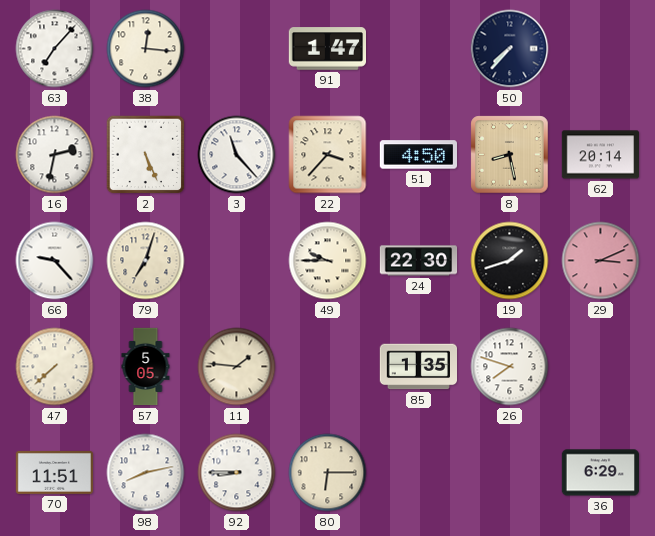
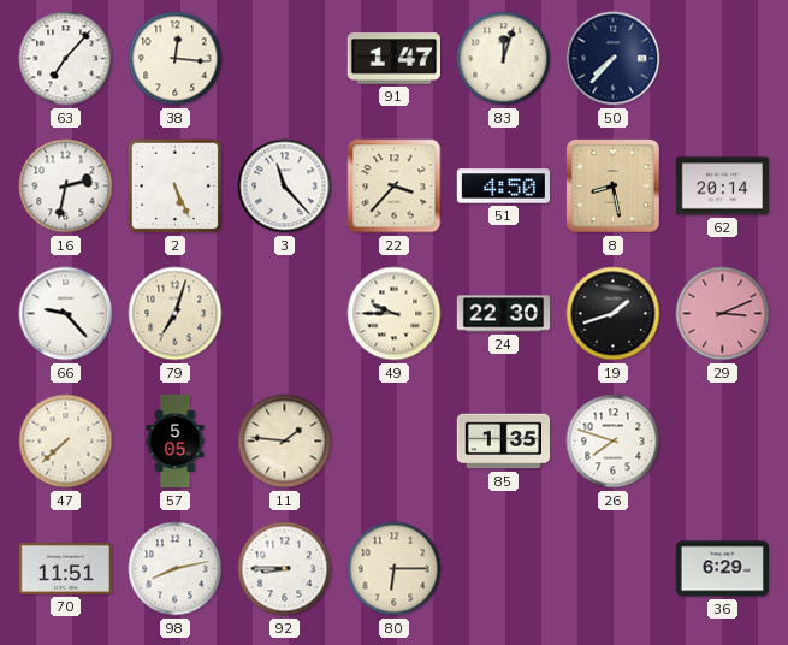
83: none -> 12:03
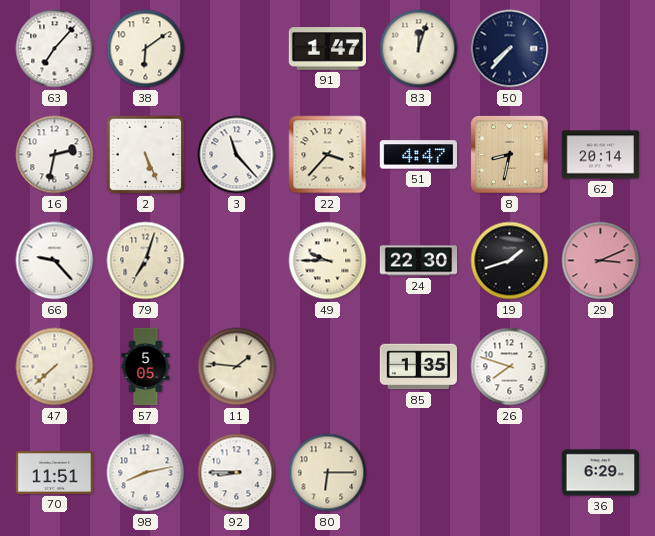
38: 12:16 -> 6:09
51: 4:50 -> 4:47
8: 8:28 -> 8:32
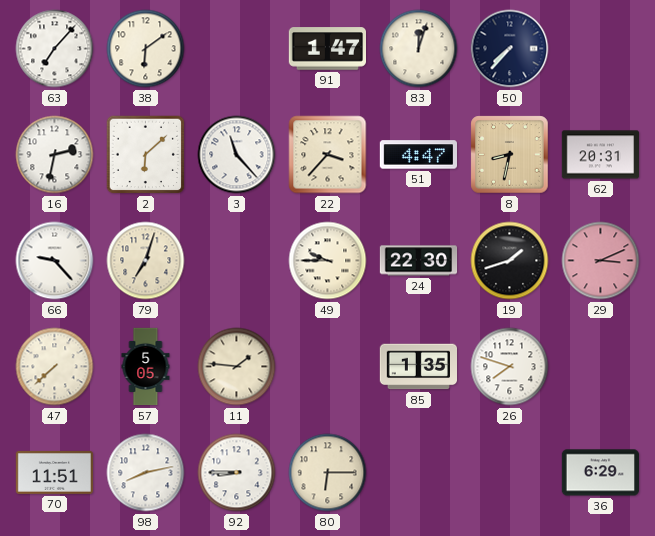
2: 5:26 -> 6:08
62: 20:14 -> 20:31
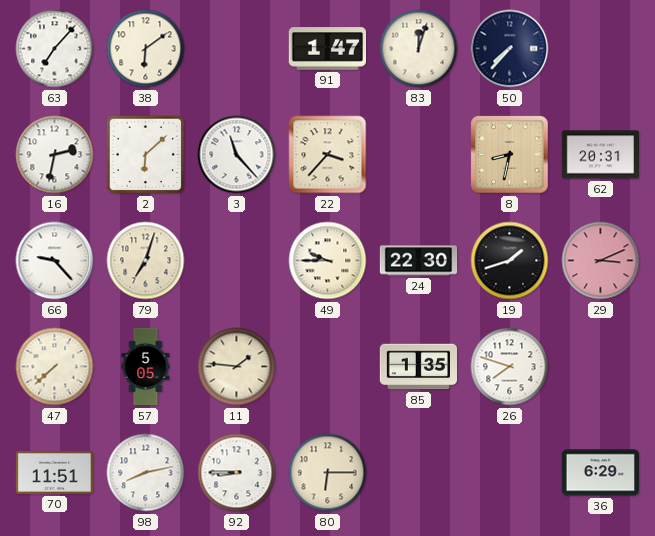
51: 4:47 -> none
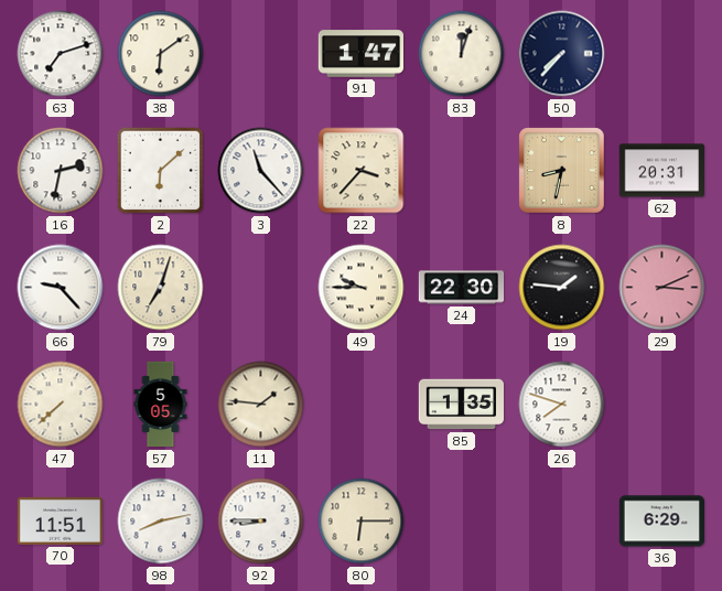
63: 7:07 -> 7:12
19: 1:42 -> 1:46
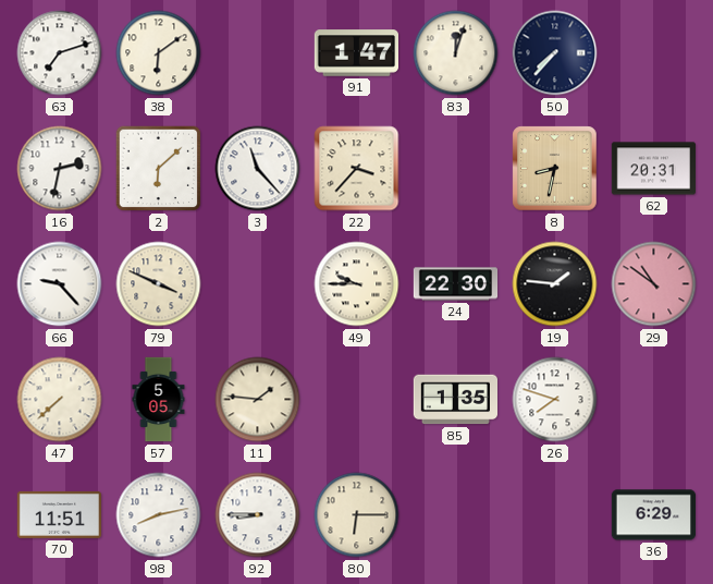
79: 7:03 -> 3:49
29: 3:11 -> 10:51
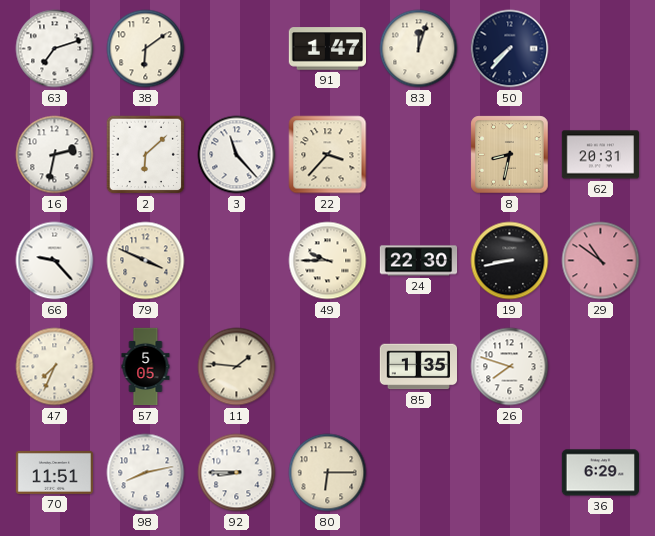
19: 1:46 -> 8:43
47: 7:38 -> 7:34
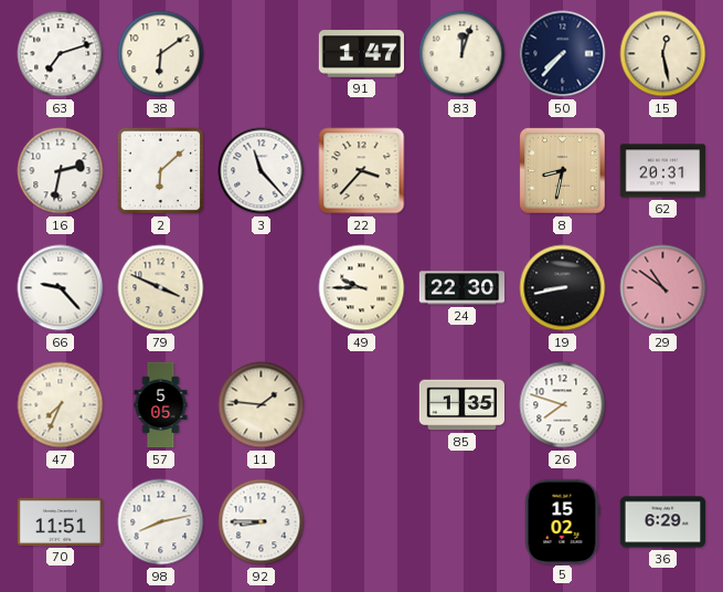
15: none -> 12:28
80: 6:15 -> none
5: none -> 15:02
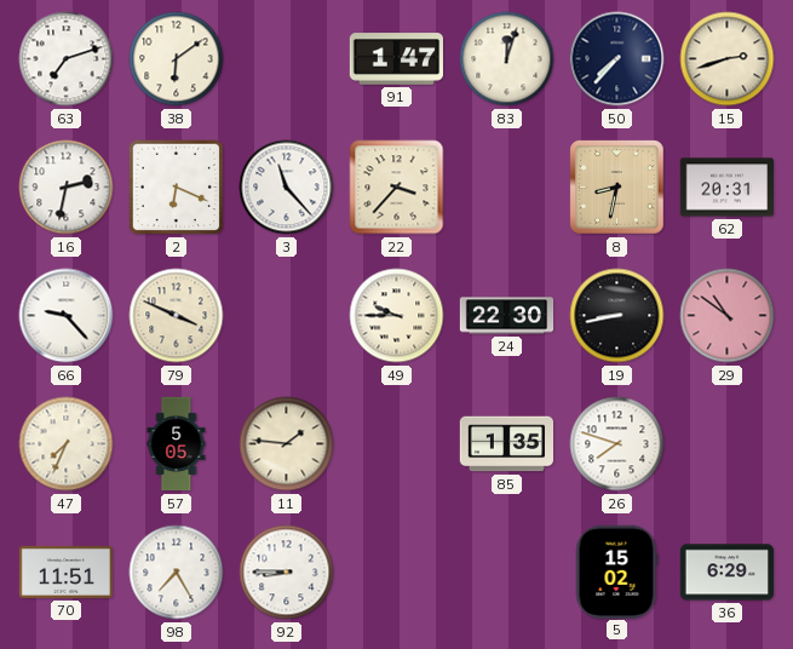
15: 12:28 -> 2:42
2: 6:08 -> 6:19
98: 8:13 -> 7:25
